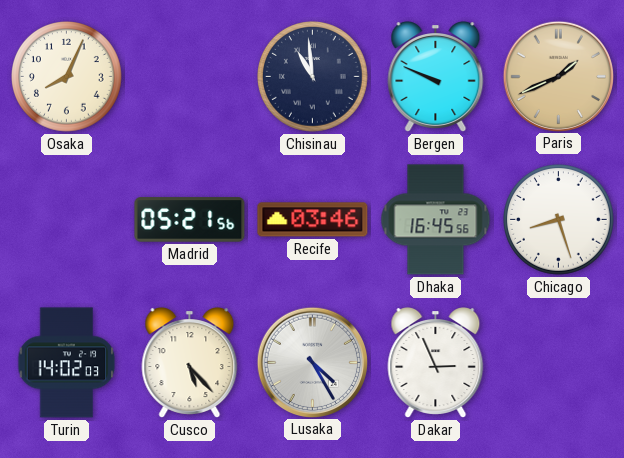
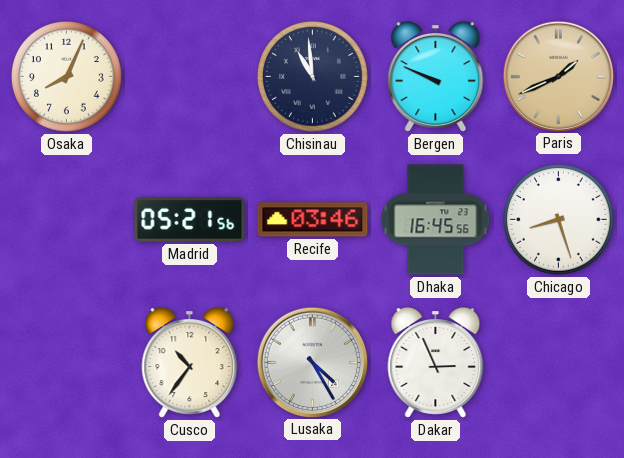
Turin: 14:02 -> none
Cusco: 5:23 -> 10:36
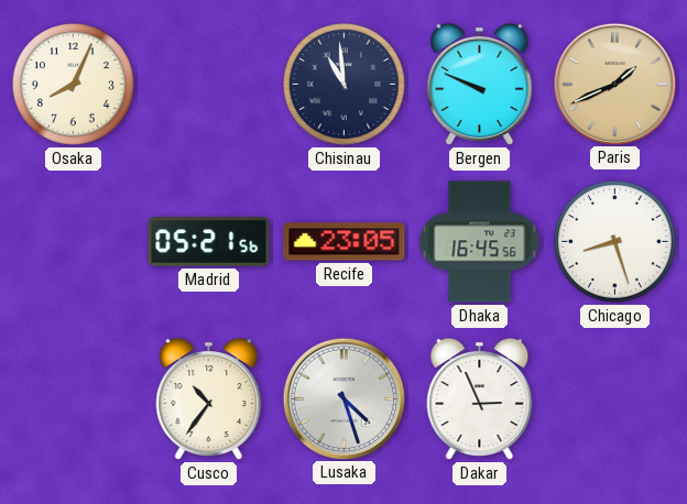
Recife: 03:46 -> 23:05
Lusaka: 4:25 -> 4:27
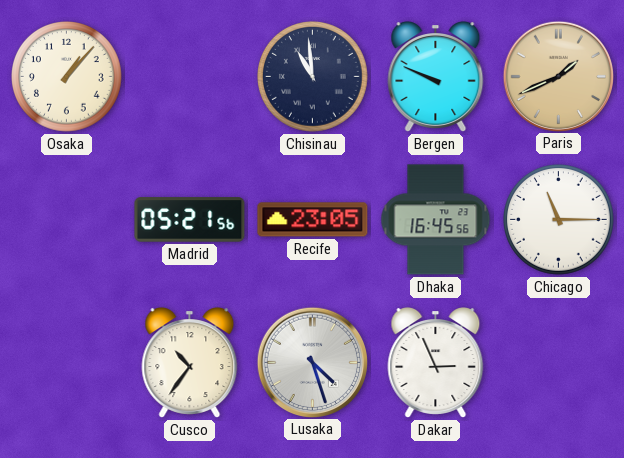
Osaka: 8:04 -> 1:07
Chicago: 8:27 -> 11:15
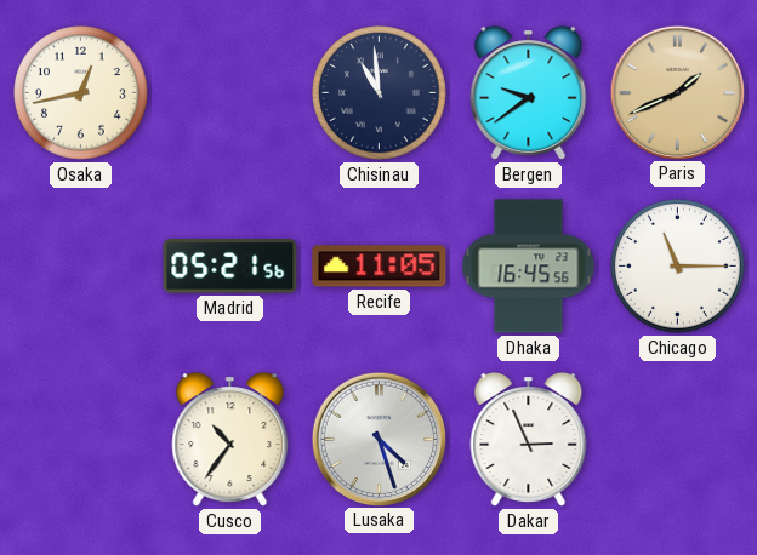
Osaka: 1:07 -> 12:43
Bergen: 9:49 -> 9:39
Recife: 23:05 -> 11:05
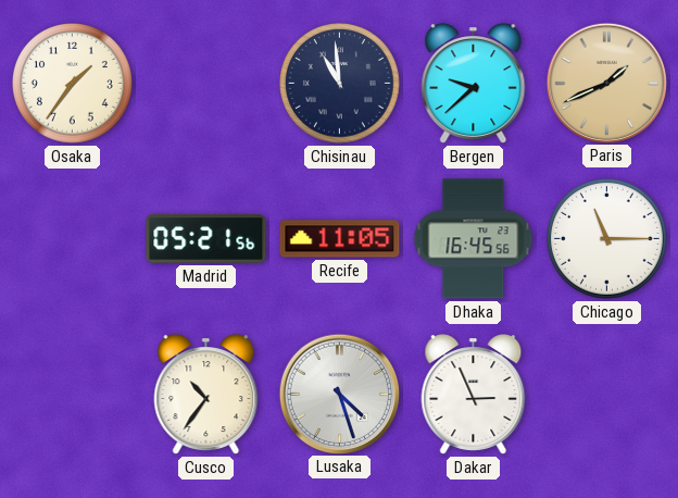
Osaka: 12:43 -> 1:36
Bergen: 9:39 -> 9:38
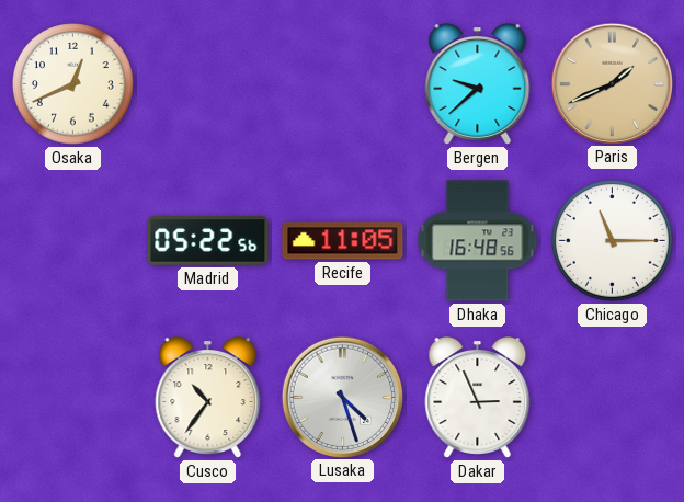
Osaka: 1:36 -> 12:41
Chisinau: 10:59 -> none
Madrid: 05:21 -> 05:22
Dhaka: 16:45 -> 16:48
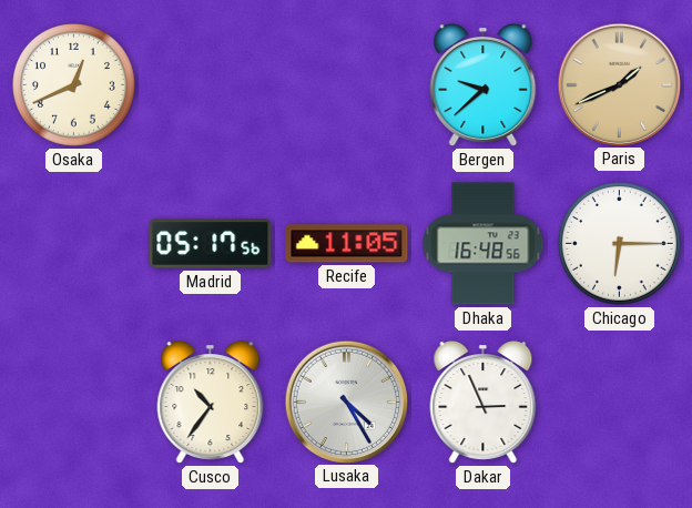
Madrid: 05:22 -> 05:17
Chicago: 11:15 -> 6:15
Lusaka: 4:27 -> 4:25
